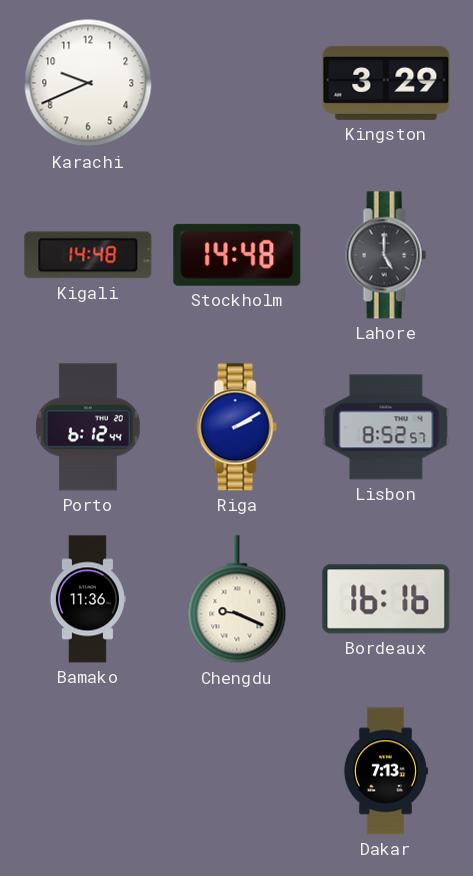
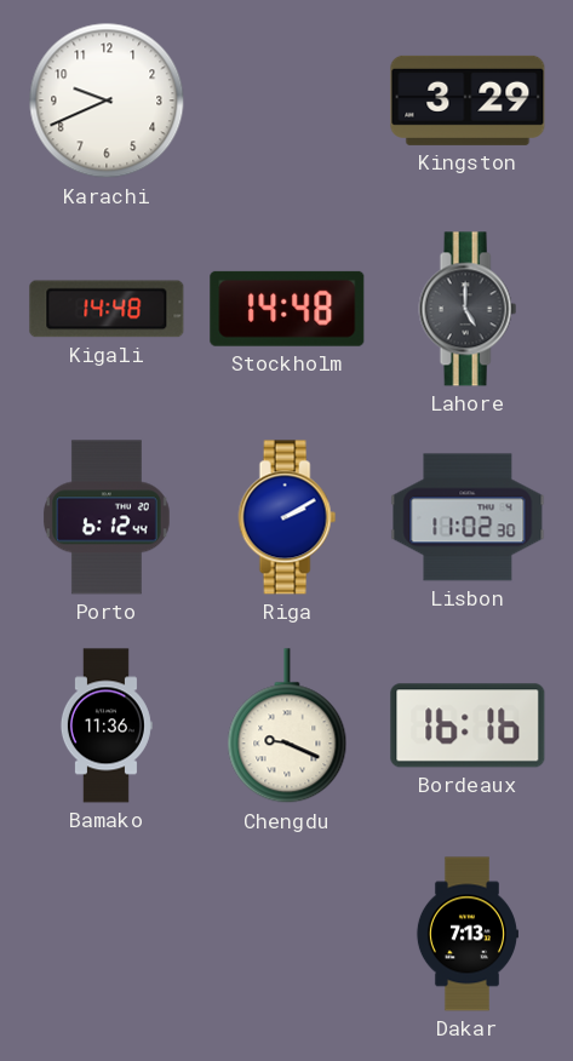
Lisbon: 8:52 -> 11:02
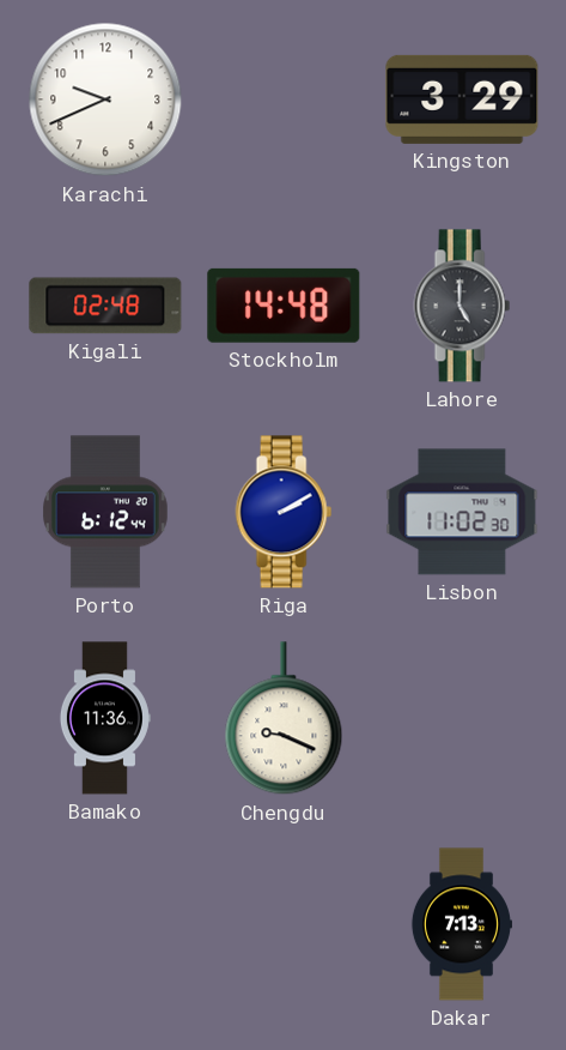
Kigali: 14:48 -> 02:48
Bordeaux: 16:16 -> none
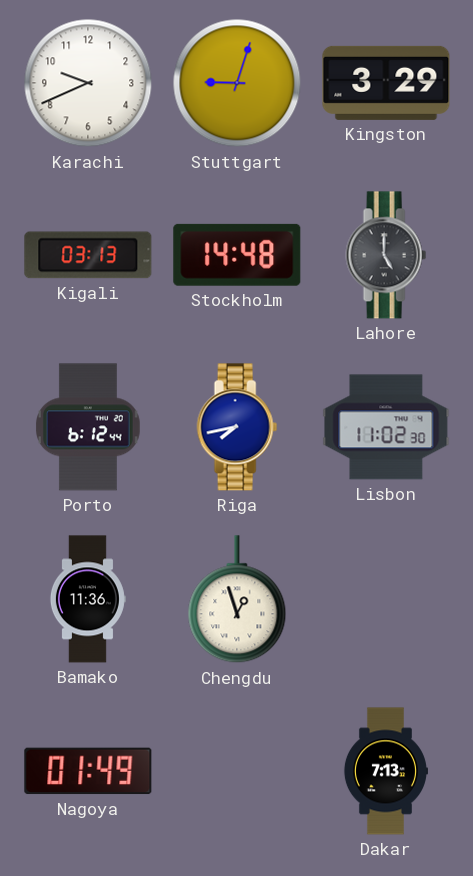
Stuttgart: none -> 9:03
Kigali: 02:48 -> 03:13
Riga: 2:10 -> 7:43
Chengdu: 9:19 -> 12:57
Nagoya: none -> 01:49
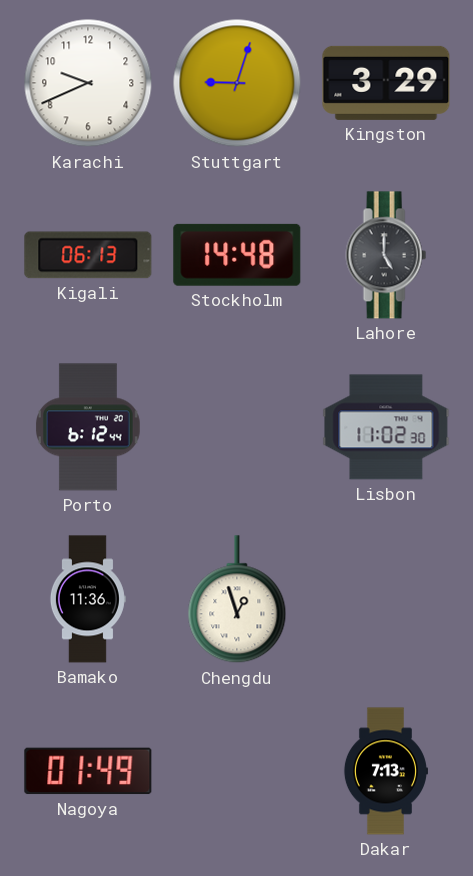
Kigali: 03:13 -> 06:13
Riga: 7:43 -> none
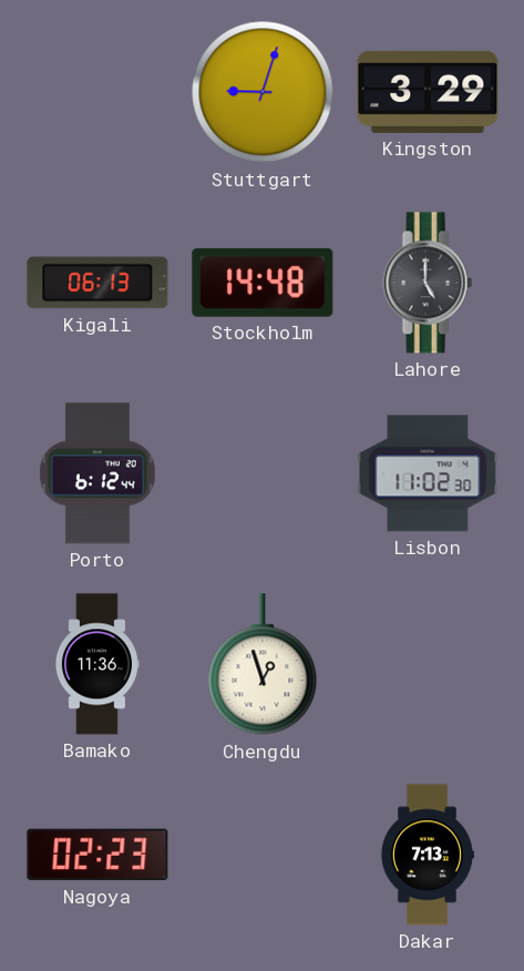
Karachi: 9:41 -> none
Nagoya: 01:49 -> 02:23
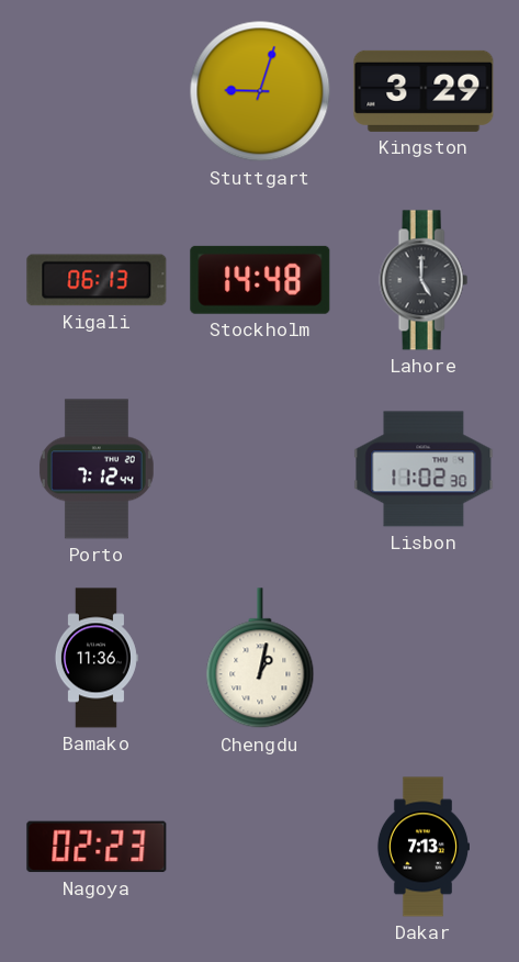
Porto: 6:12 -> 7:12
Chengdu: 12:57 -> 1:02
